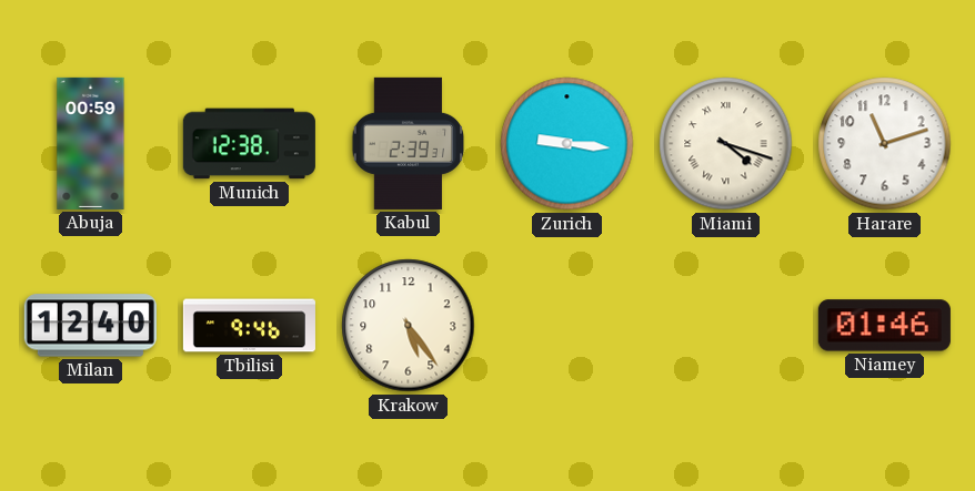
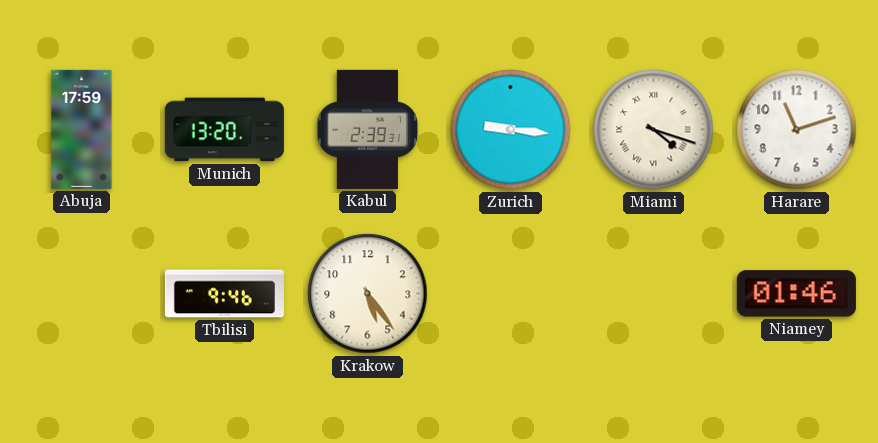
Abuja: 00:59 -> 17:59
Munich: 12:38 -> 13:20
Milan: 12:40 -> none
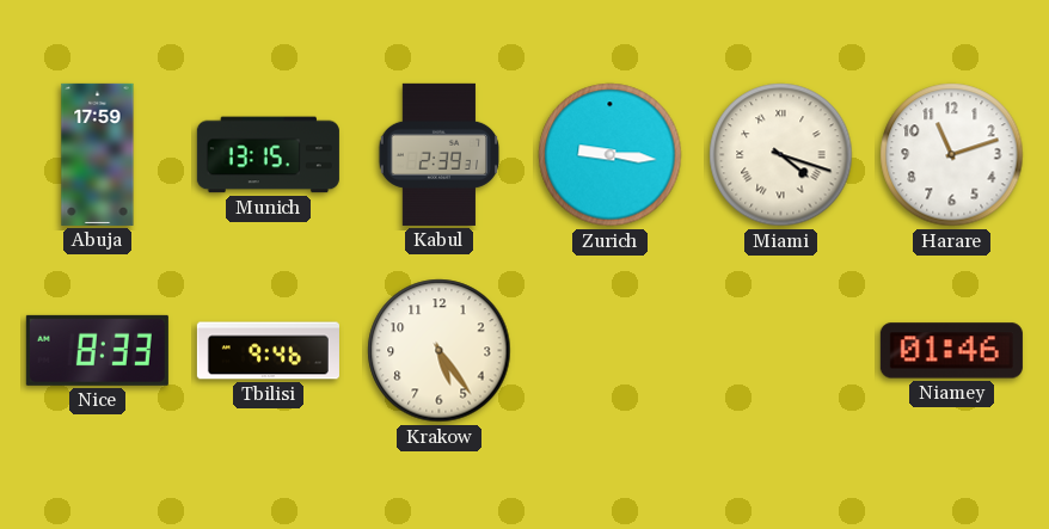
Munich: 13:20 -> 13:15
Nice: none -> 8:33
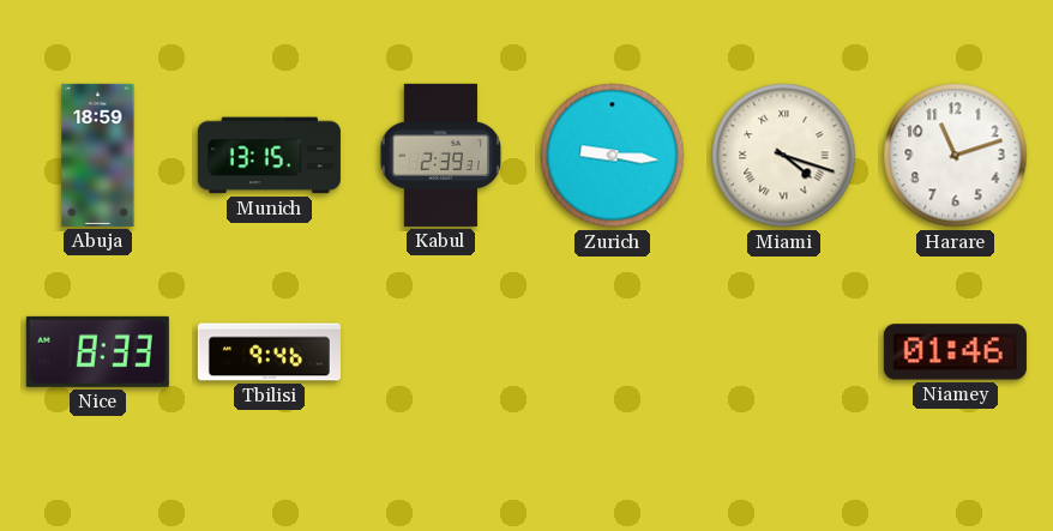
Abuja: 17:59 -> 18:59
Krakow: 5:24 -> none
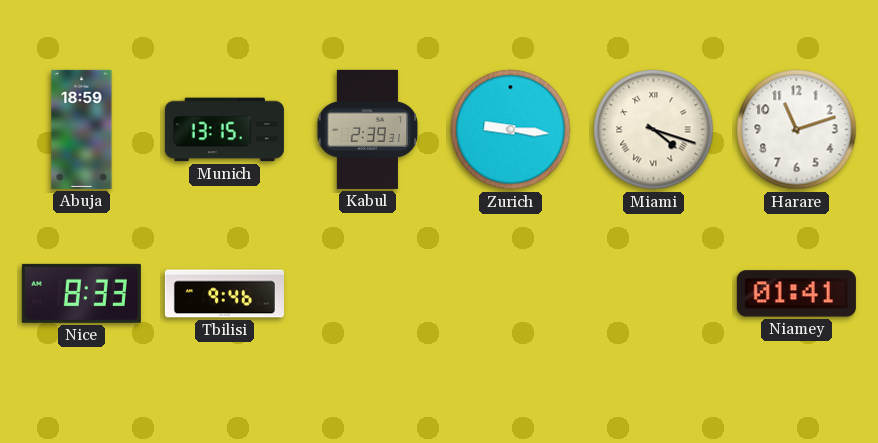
Niamey: 01:46 -> 01:41
